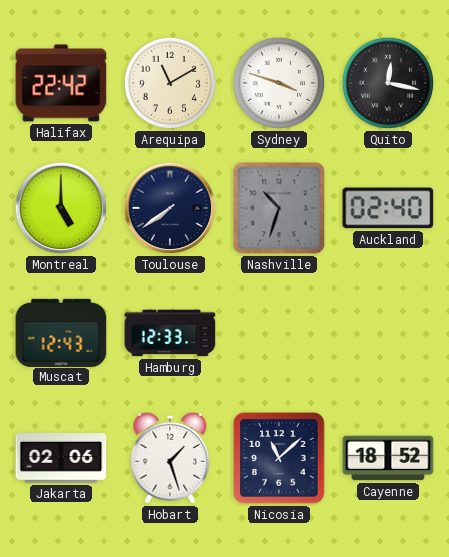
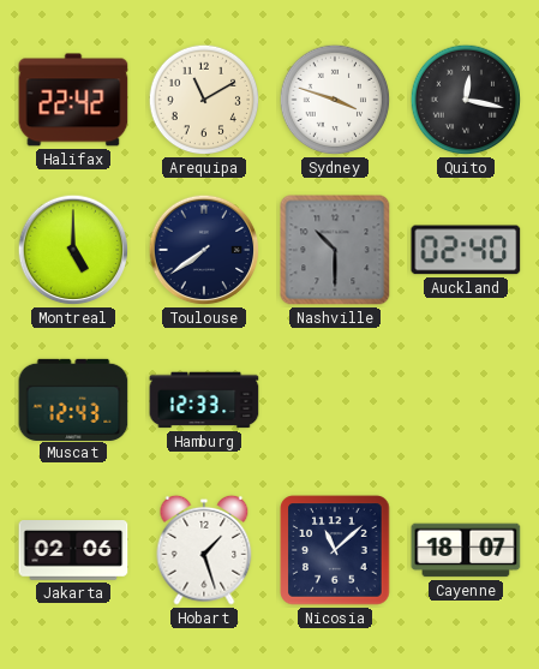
Nashville: 10:33 -> 10:30
Cayenne: 18:52 -> 18:07
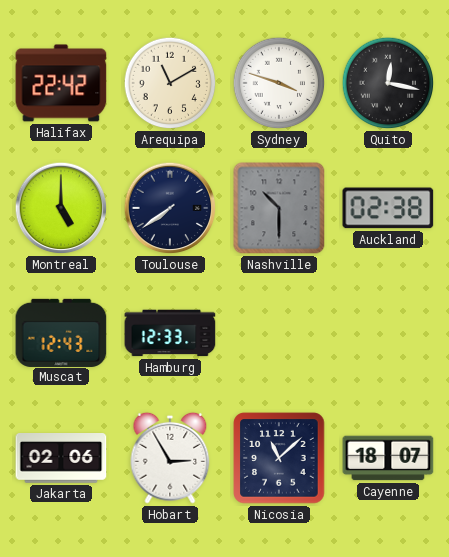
Auckland: 02:40 -> 02:38
Hobart: 1:27 -> 2:55
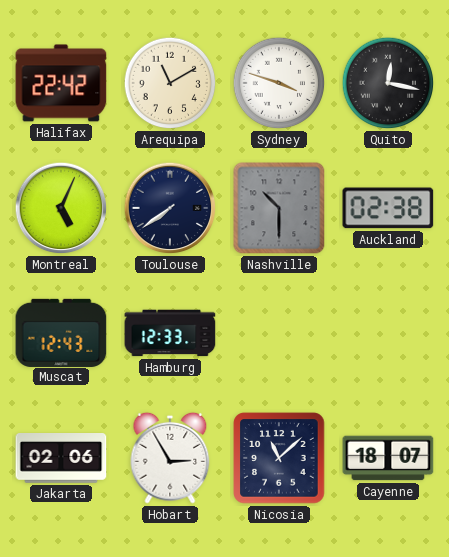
Montreal: 5:00 -> 5:04
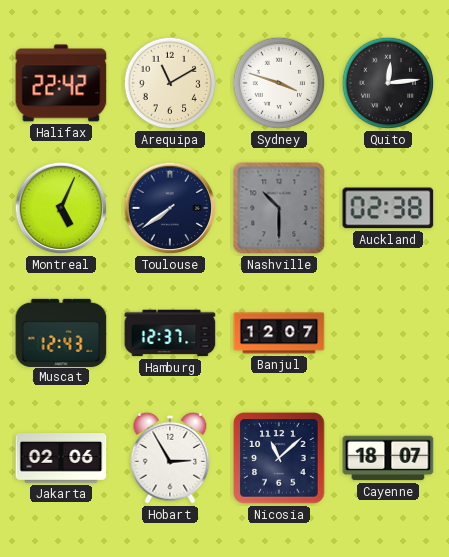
Quito: 12:17 -> 12:14
Hamburg: 12:33 -> 12:37
Banjul: none -> 12:07
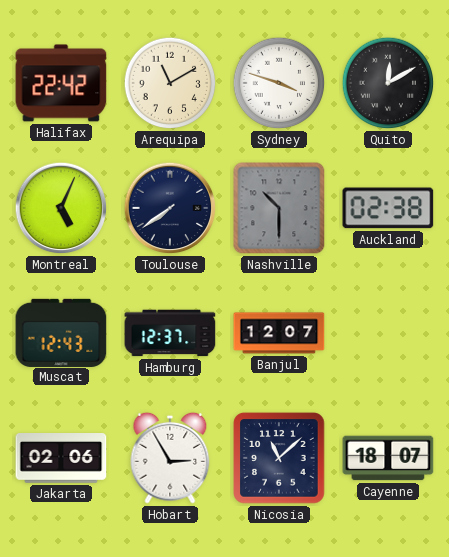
Quito: 12:14 -> 12:10
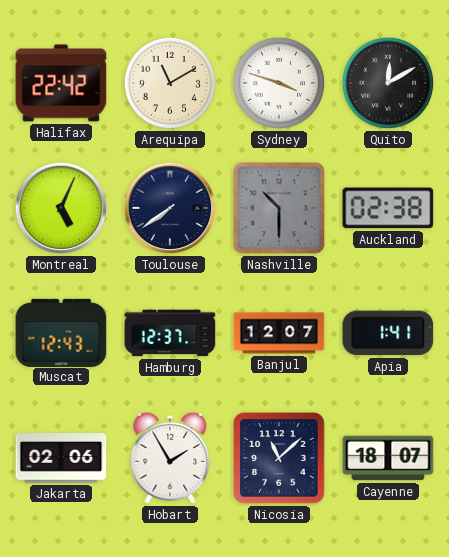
Apia: none -> 1:41
Hobart: 2:55 -> 1:55
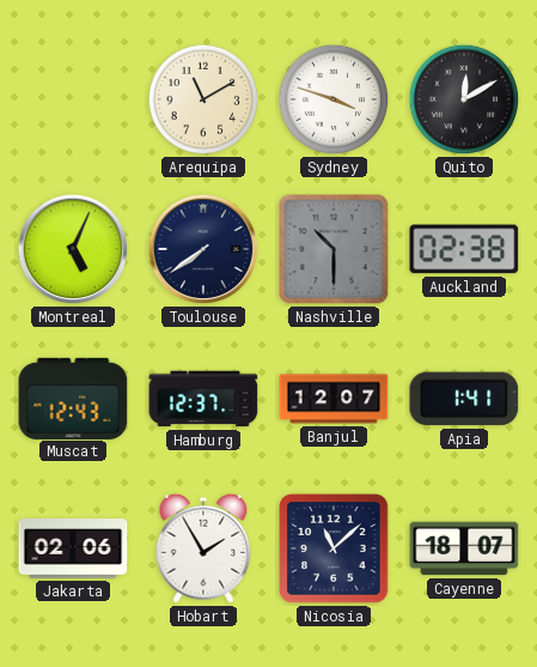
Halifax: 22:42 -> none
